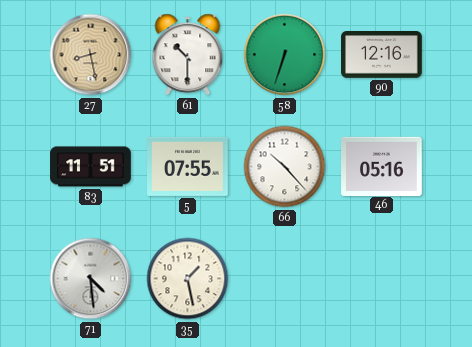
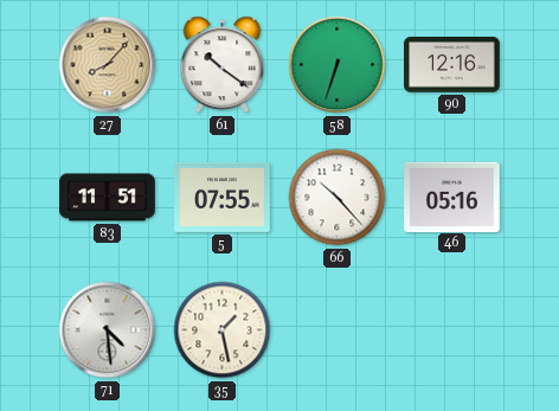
27: 8:28 -> 8:07
61: 10:30 -> 10:21
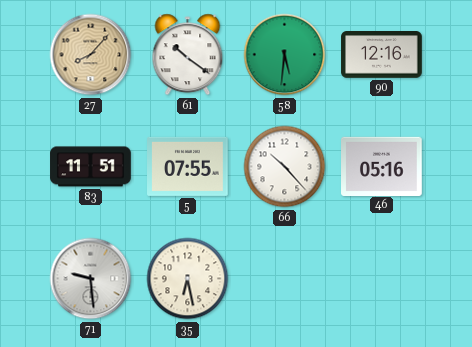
58: 6:33 -> 5:31
71: 4:29 -> 9:29
35: 1:28 -> 6:28
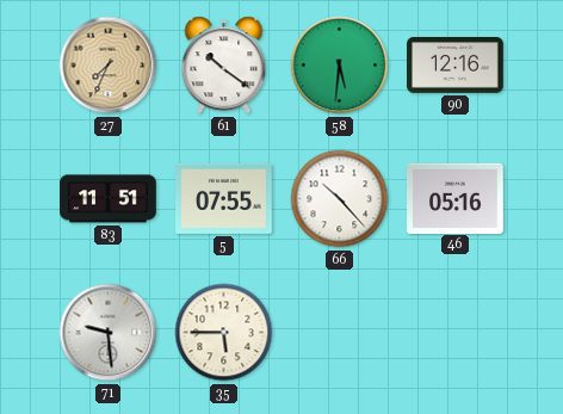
27: 8:07 -> 7:34
35: 6:28 -> 5:45
